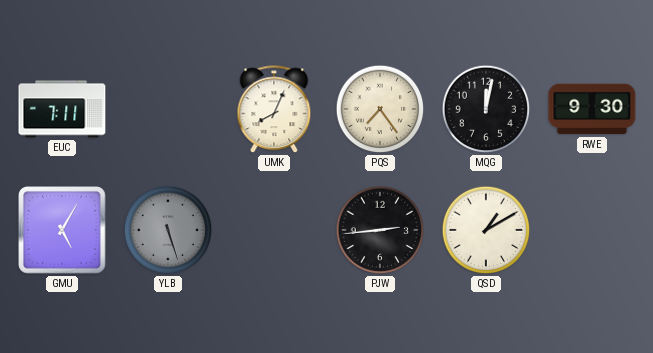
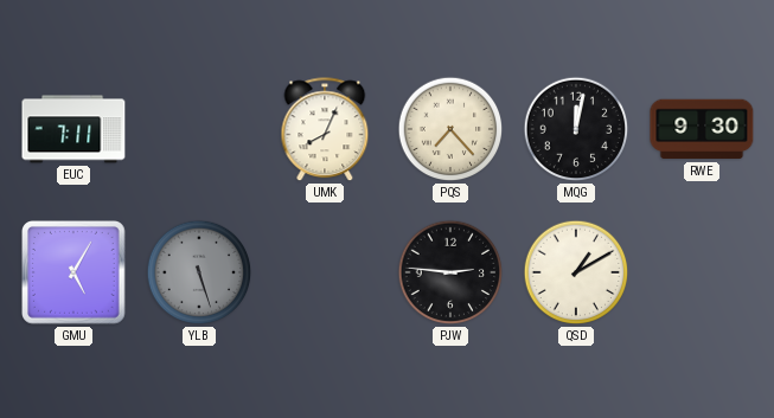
PQS: 7:24 -> 7:23
PJW: 2:44 -> 2:46
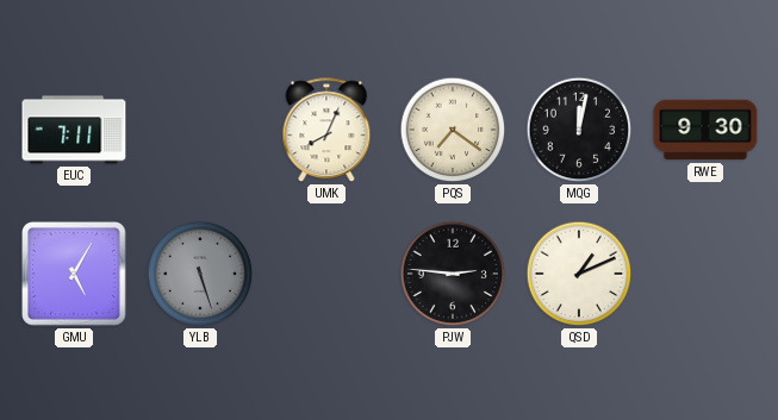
PQS: 7:23 -> 7:21
QSD: 1:10 -> 1:11
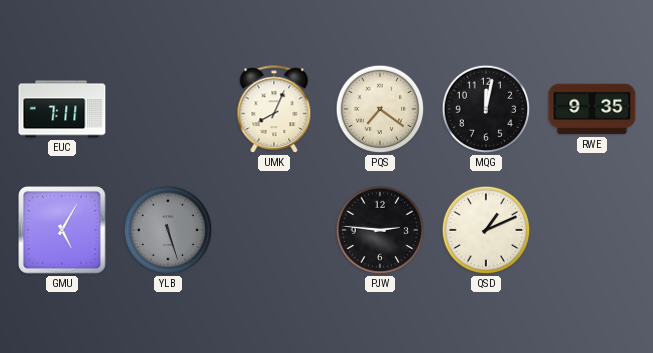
RWE: 9:30 -> 9:35
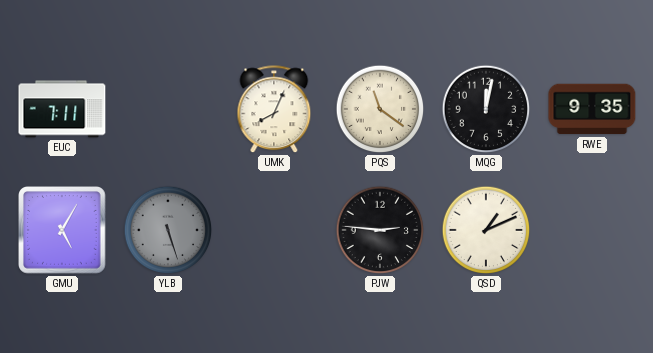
PQS: 7:21 -> 11:21
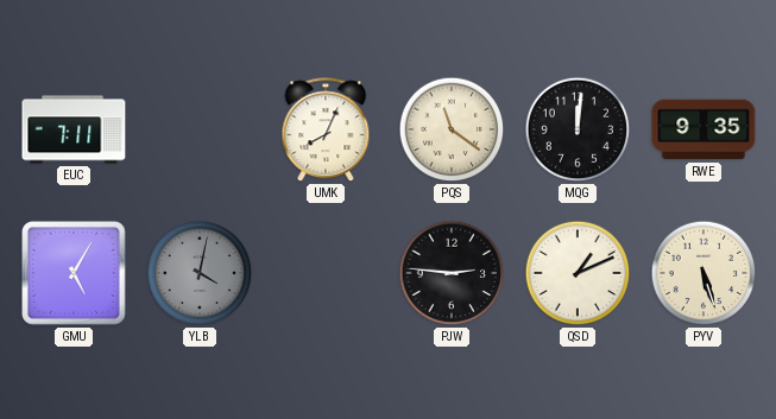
MQG: 12:02 -> 12:01
YLB: 5:27 -> 4:02
PYV: none -> 5:27
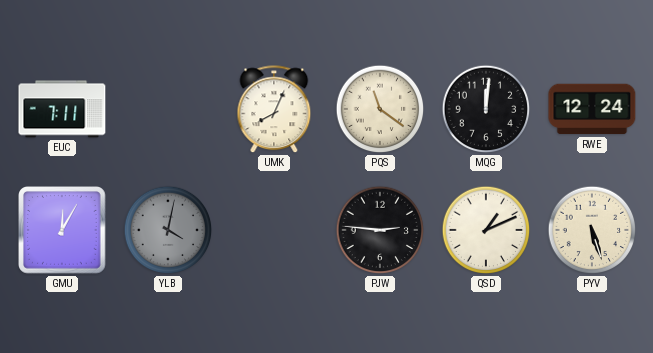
RWE: 9:35 -> 12:24
GMU: 5:05 -> 12:05
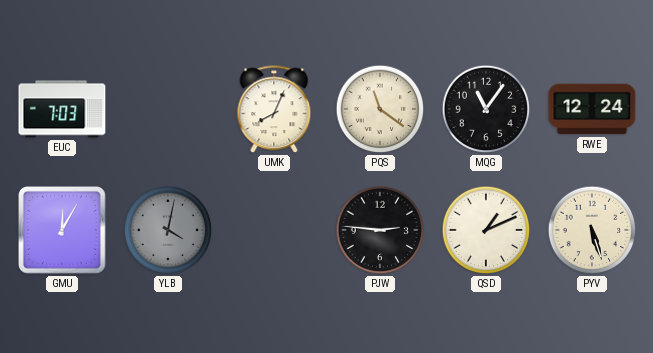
EUC: 7:11 -> 7:03
MQG: 12:01 -> 11:06
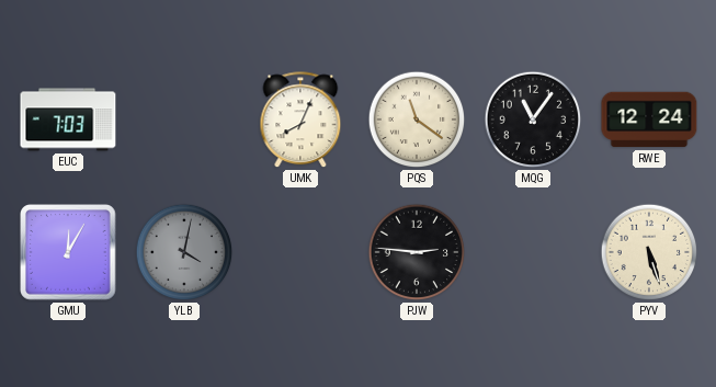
QSD: 1:11 -> none
